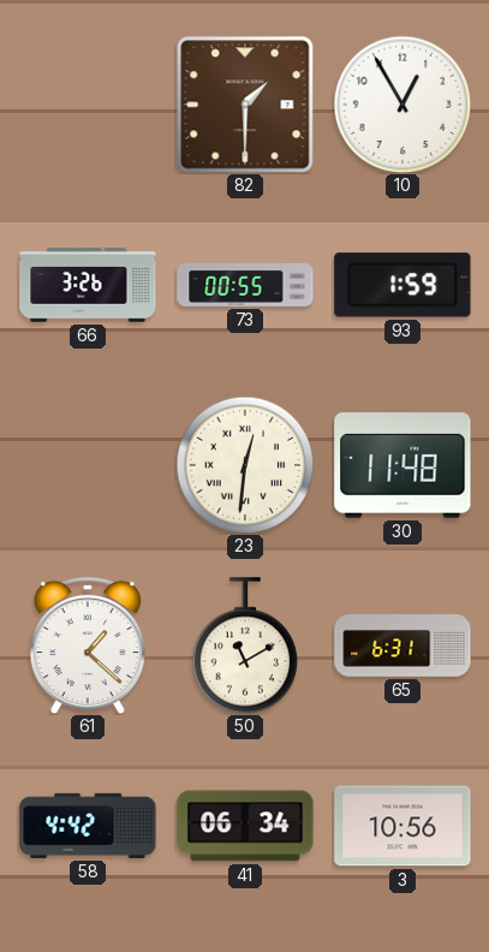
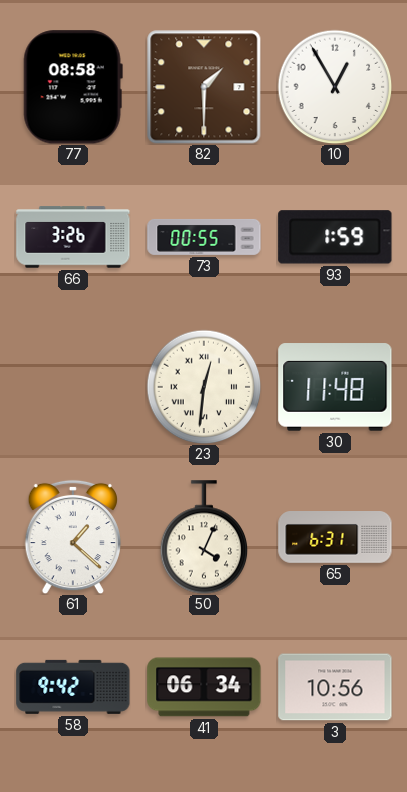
77: none -> 08:58
50: 11:10 -> 4:04
58: 4:42 -> 9:42
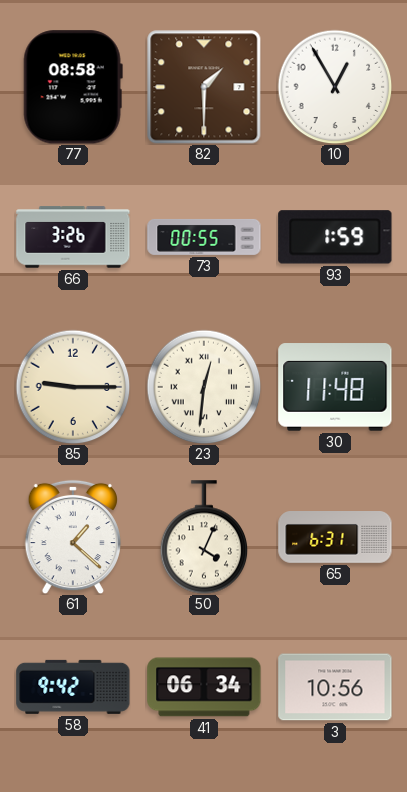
85: none -> 9:15
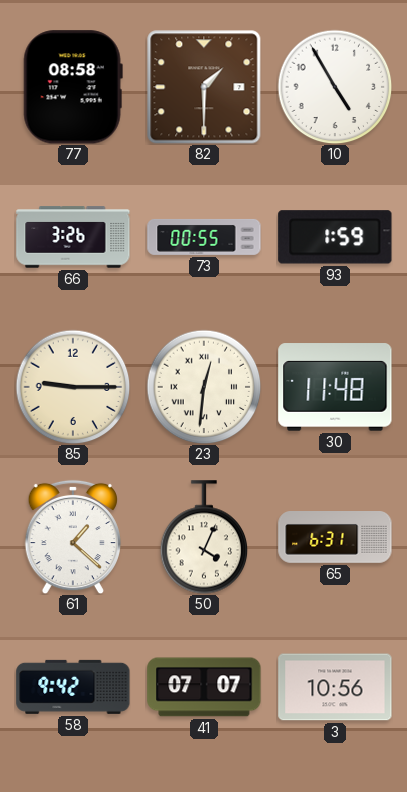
10: 12:55 -> 4:55
41: 06:34 -> 07:07
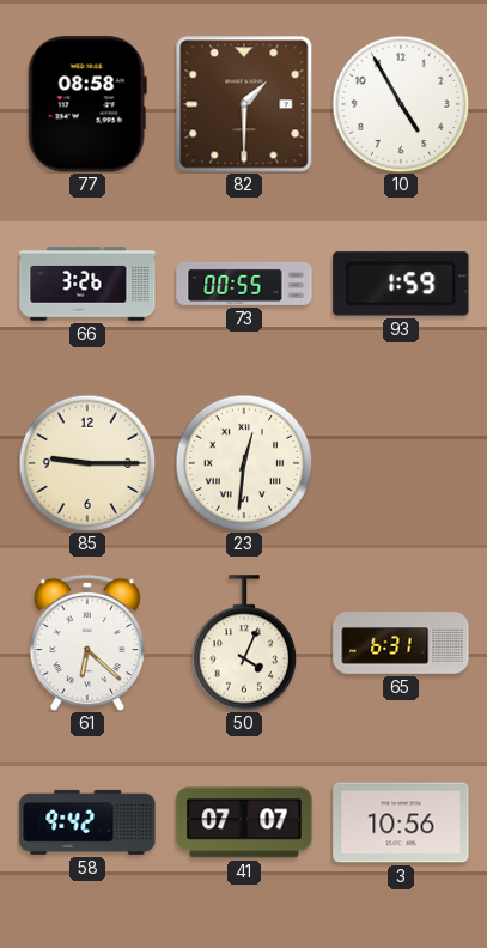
30: 11:48 -> none
61: 1:22 -> 6:22
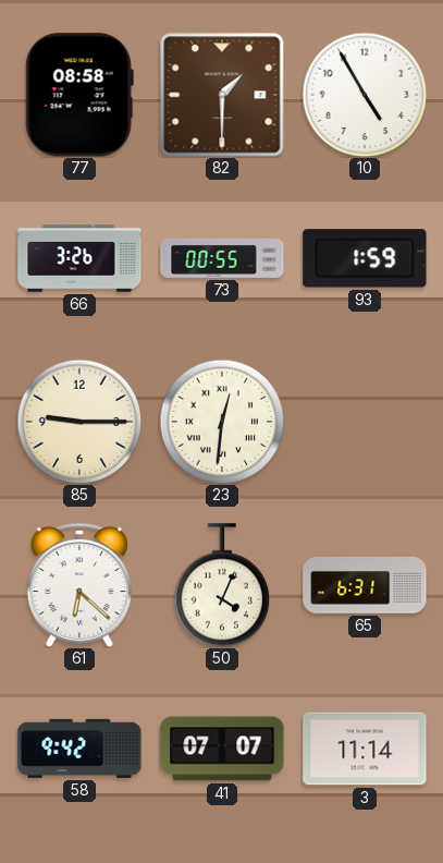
3: 10:56 -> 11:14
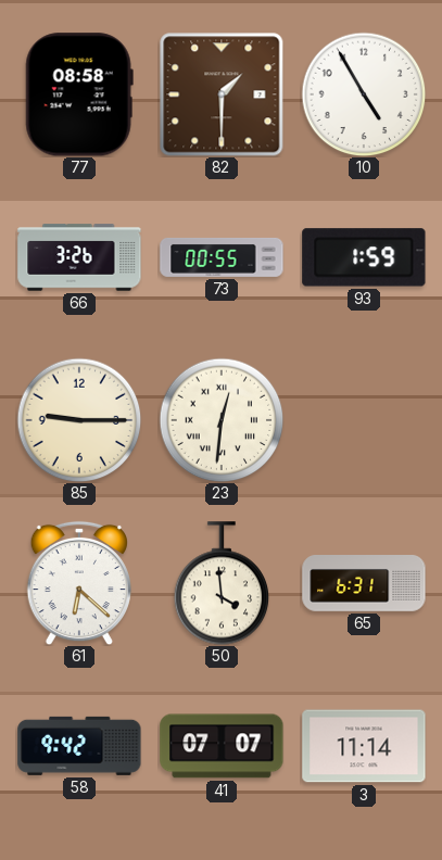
50: 4:04 -> 3:59
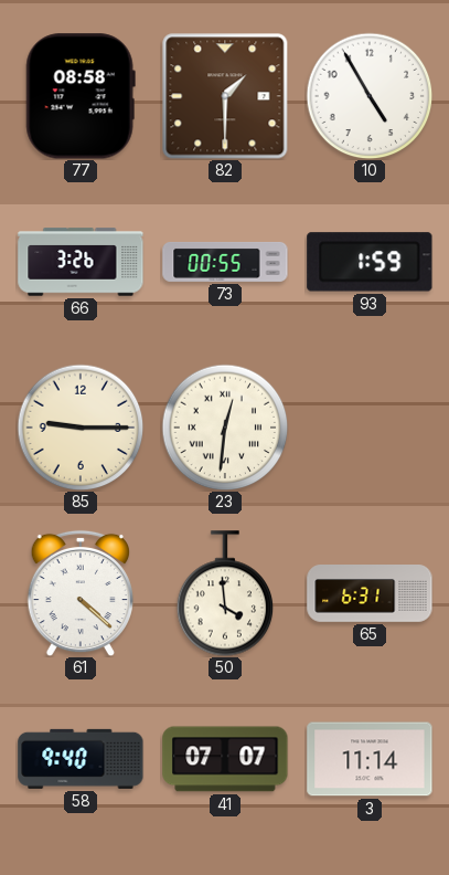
61: 6:22 -> 4:22
58: 9:42 -> 9:40
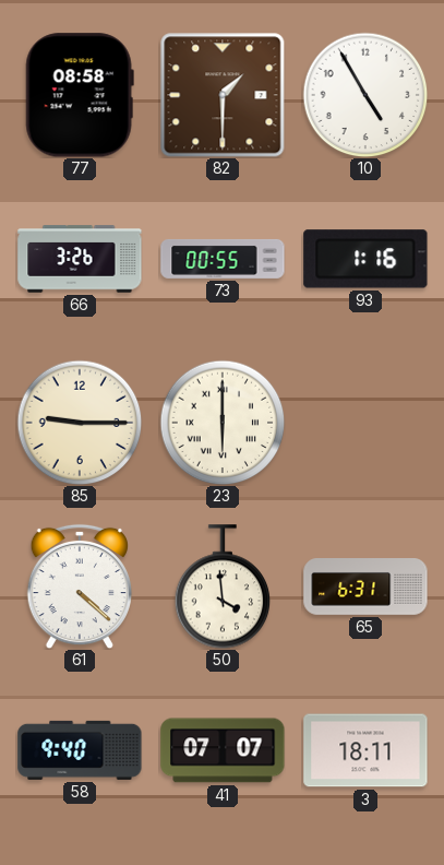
93: 1:59 -> 1:16
23: 12:31 -> 6:00
3: 11:14 -> 18:11
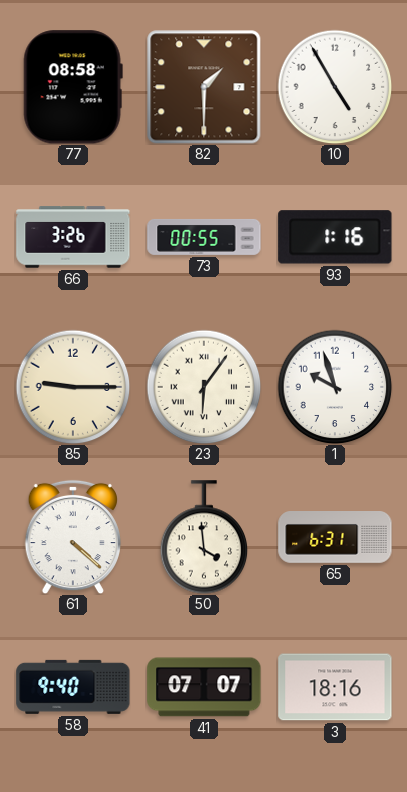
23: 6:00 -> 6:06
1: none -> 9:57
3: 18:11 -> 18:16
